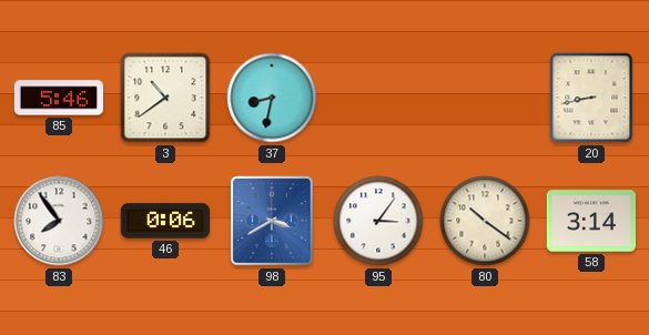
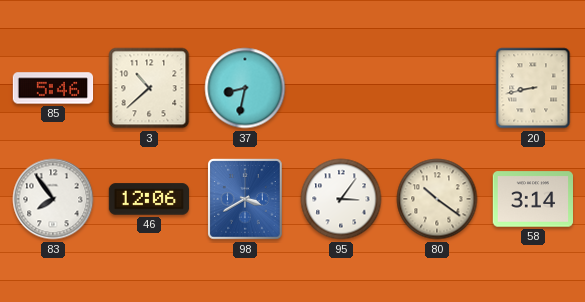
3: 10:39 -> 10:38
46: 0:06 -> 12:06
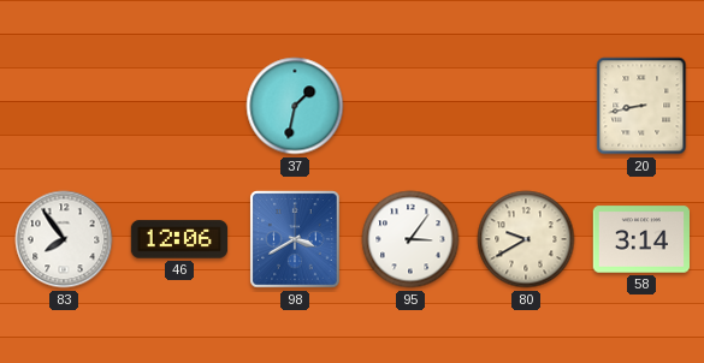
85: 5:46 -> none
3: 10:38 -> none
37: 8:32 -> 1:32
80: 10:21 -> 9:40
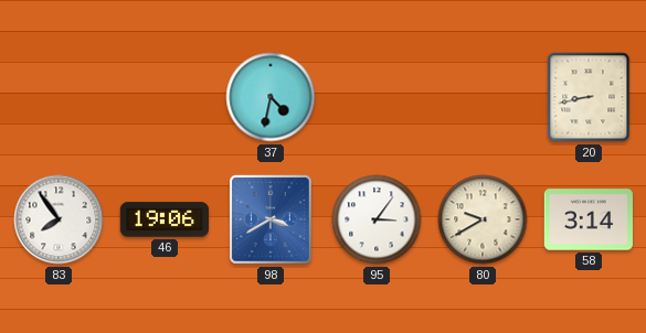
37: 1:32 -> 4:32
46: 12:06 -> 19:06
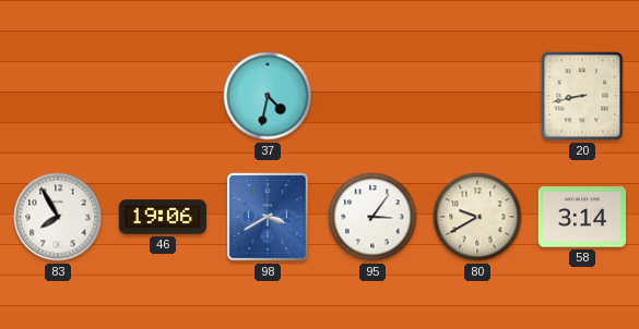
83: 7:54 -> 7:55
